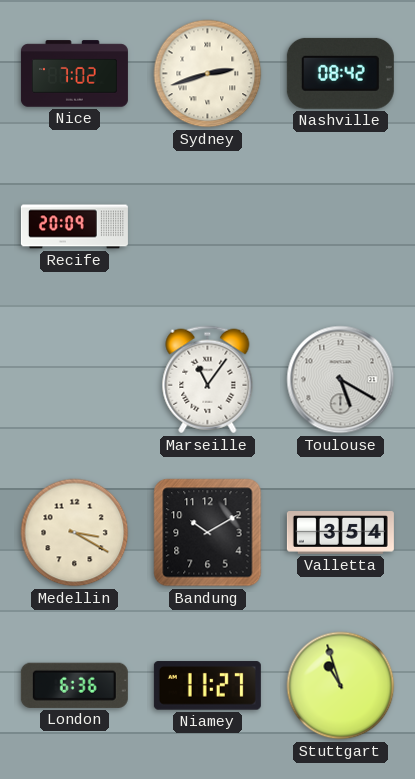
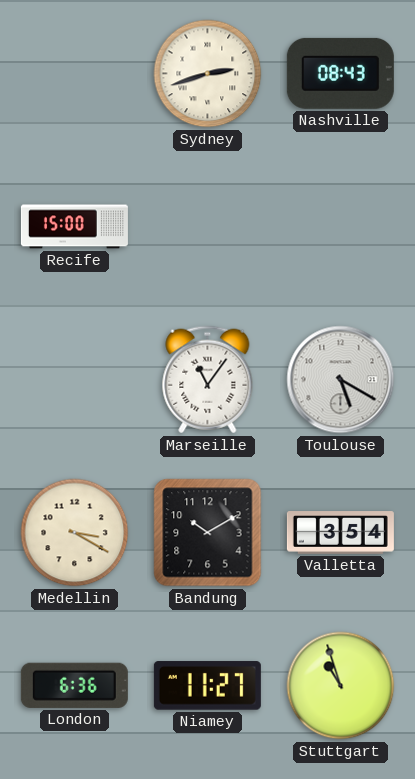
Nice: 7:02 -> none
Nashville: 08:42 -> 08:43
Recife: 20:09 -> 15:00
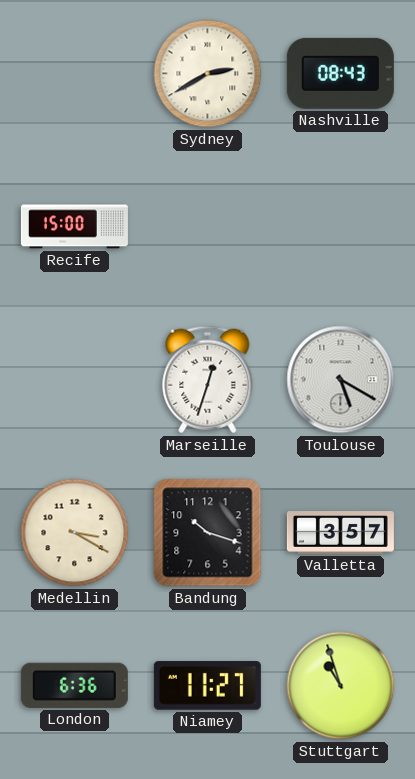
Sydney: 2:42 -> 2:40
Marseille: 11:06 -> 12:33
Bandung: 10:10 -> 10:18
Valletta: 3:54 -> 3:57
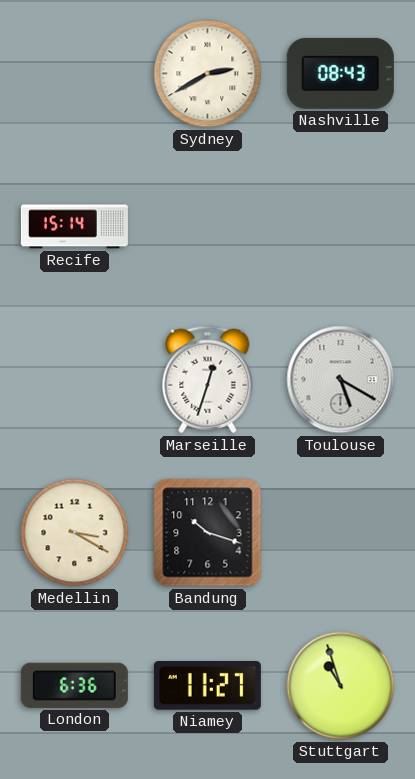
Recife: 15:00 -> 15:14
Valletta: 3:57 -> none
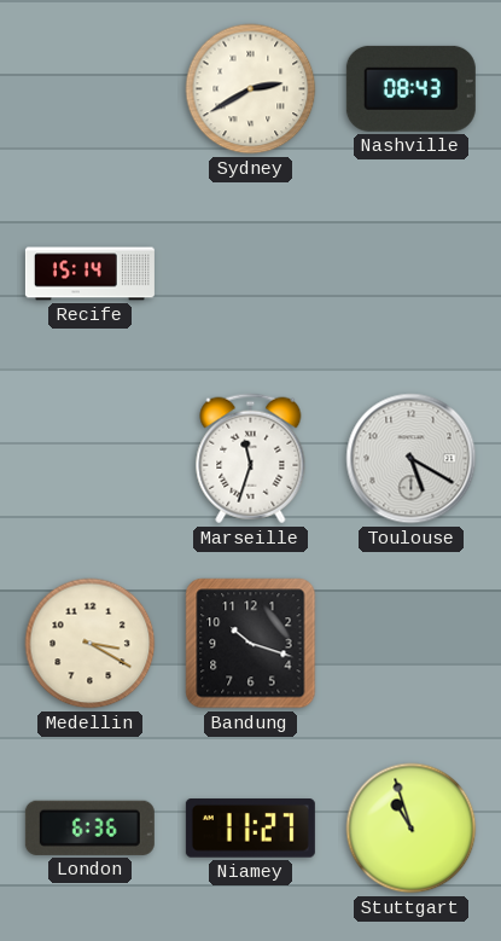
Marseille: 12:33 -> 11:33
